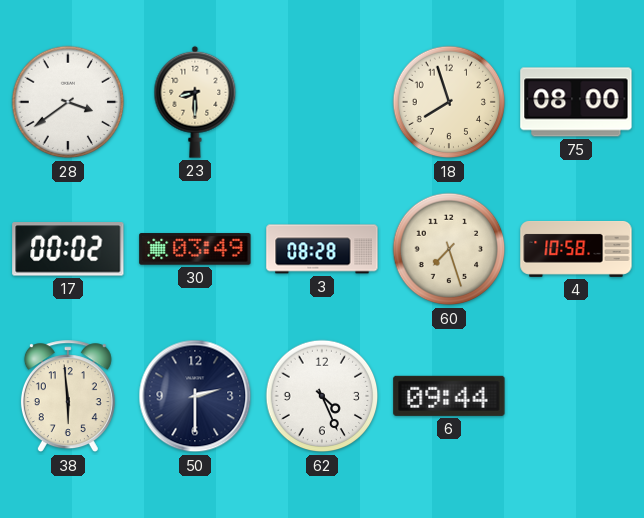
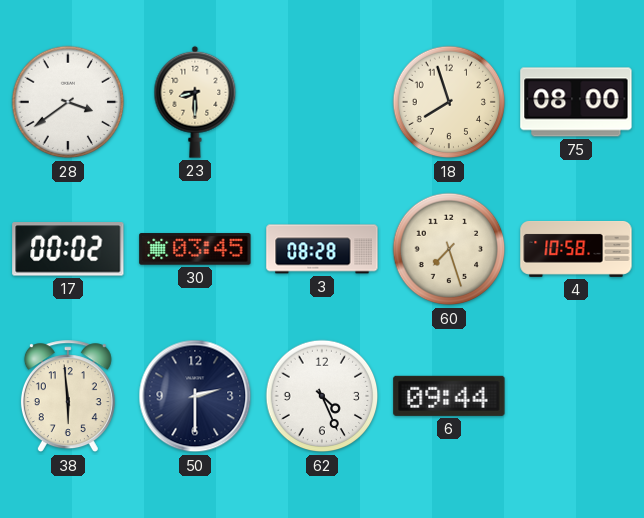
30: 03:49 -> 03:45
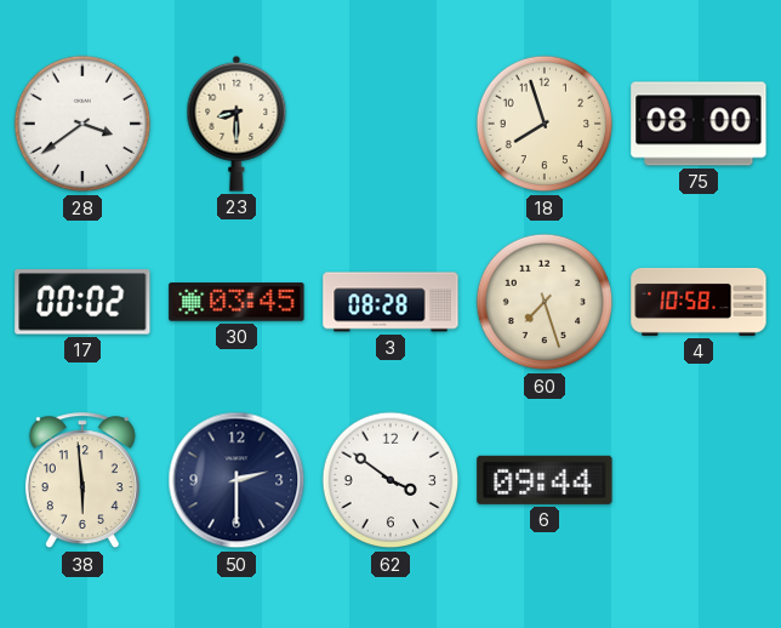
62: 4:26 -> 3:51
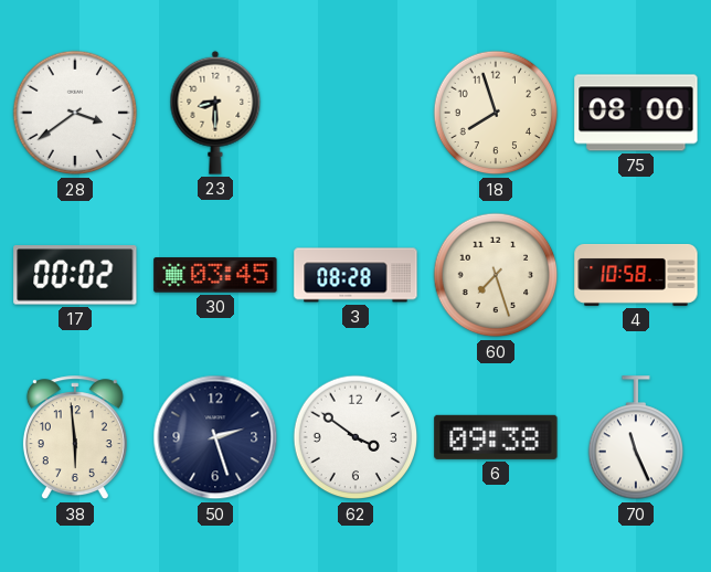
50: 2:30 -> 2:27
6: 09:44 -> 09:38
70: none -> 11:26
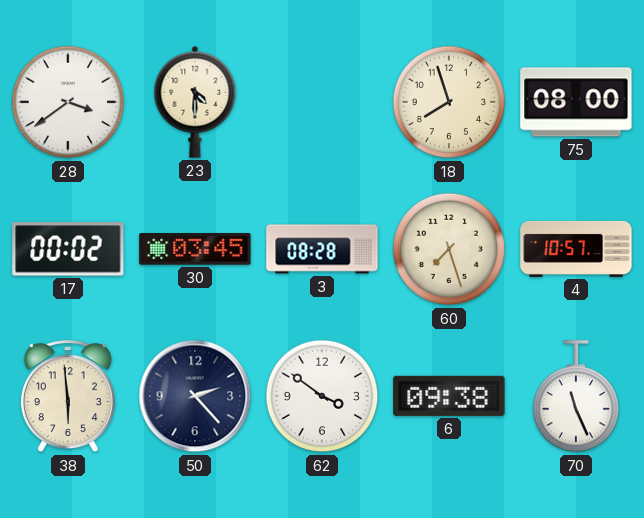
23: 8:30 -> 4:30
4: 10:58 -> 10:57
50: 2:27 -> 2:23
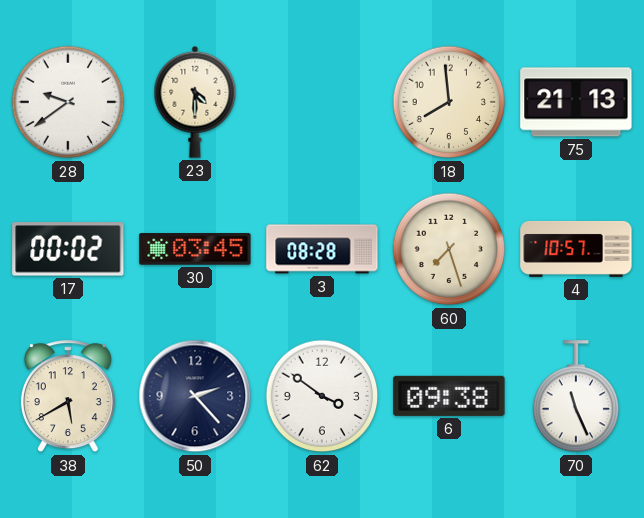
28: 3:39 -> 9:39
18: 7:57 -> 7:59
75: 08:00 -> 21:13
38: 5:59 -> 5:40
